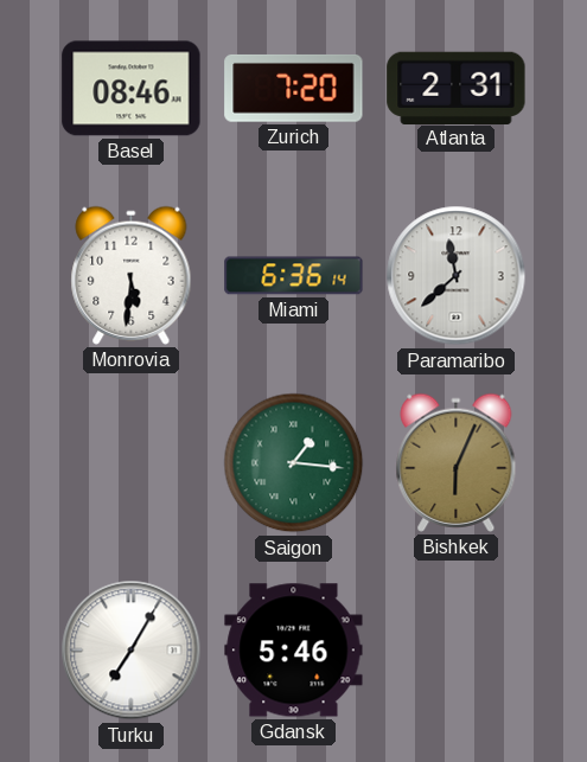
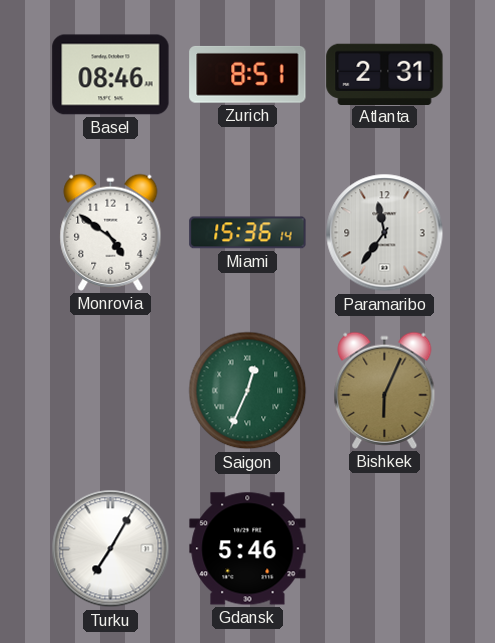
Zurich: 7:20 -> 8:51
Monrovia: 5:31 -> 4:51
Miami: 6:36 -> 15:36
Paramaribo: 11:38 -> 11:36
Saigon: 1:16 -> 12:34
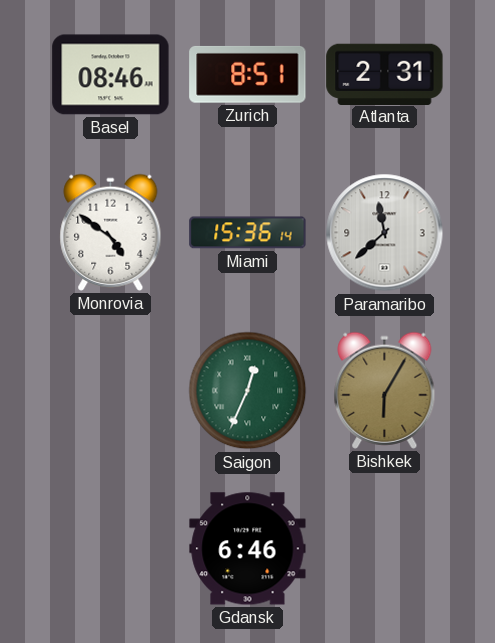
Paramaribo: 11:36 -> 11:38
Bishkek: 6:04 -> 6:05
Turku: 7:05 -> none
Gdansk: 5:46 -> 6:46
